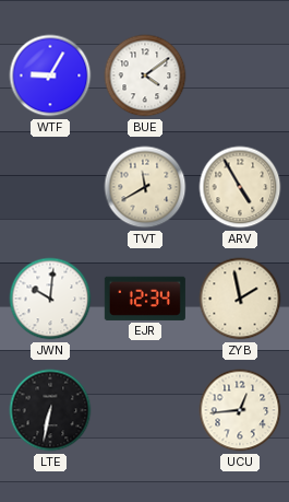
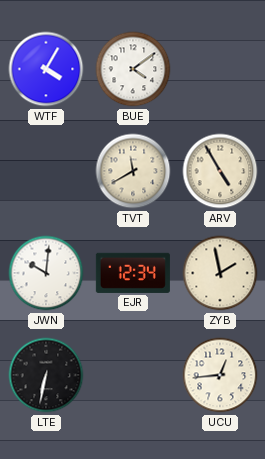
WTF: 9:05 -> 4:05
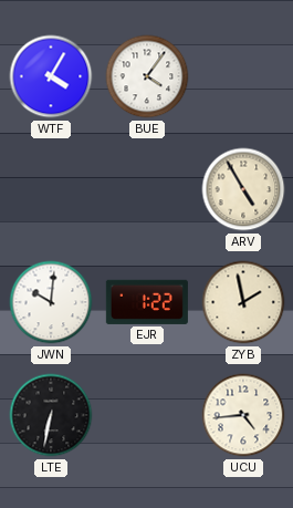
BUE: 4:09 -> 4:06
TVT: 11:40 -> none
EJR: 12:34 -> 1:22
UCU: 12:44 -> 4:44
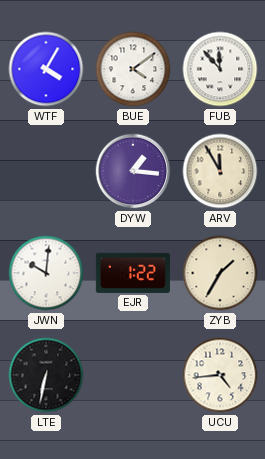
BUE: 4:06 -> 4:09
FUB: none -> 11:53
DYW: none -> 1:16
ARV: 4:55 -> 11:55
ZYB: 1:58 -> 1:35
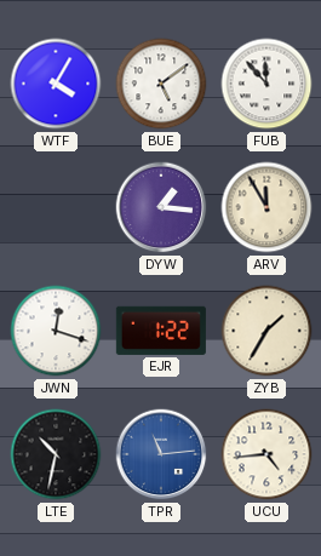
BUE: 4:09 -> 5:09
JWN: 10:01 -> 12:18
LTE: 6:32 -> 10:32
TPR: none -> 11:14
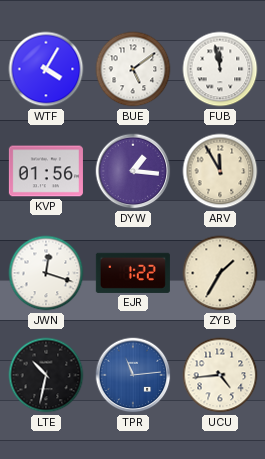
FUB: 11:53 -> 11:58
KVP: none -> 01:56
